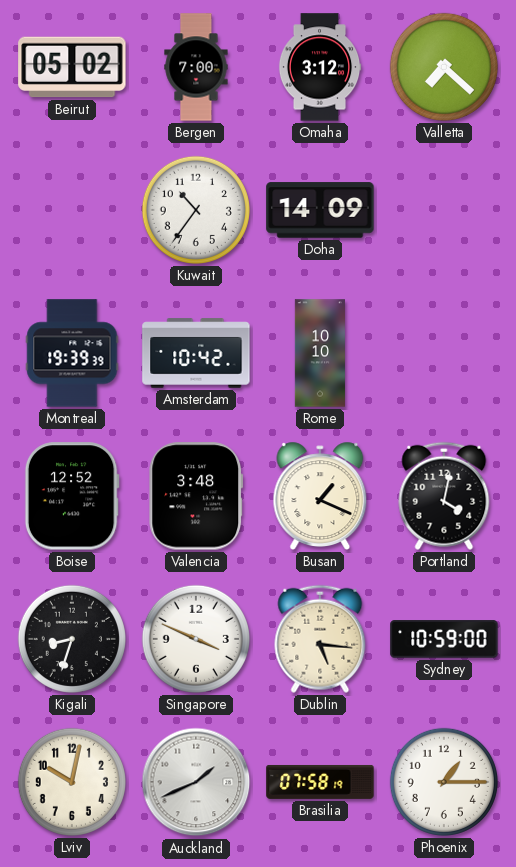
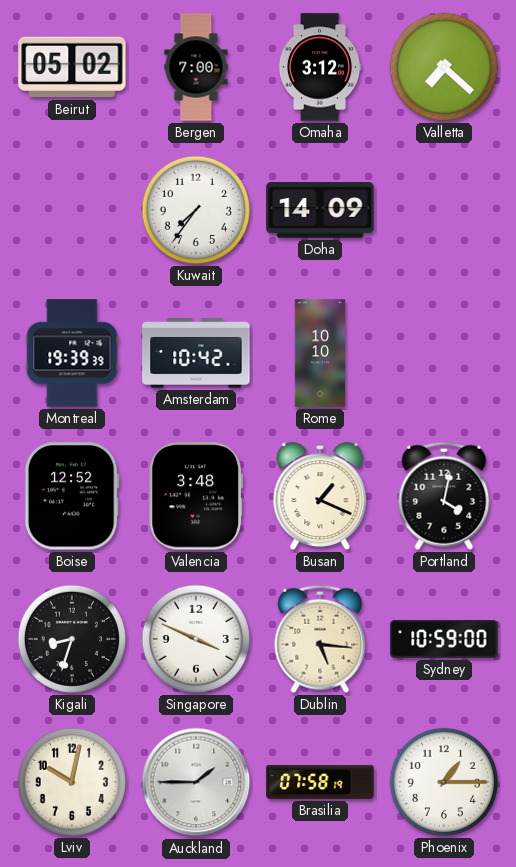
Kuwait: 10:36 -> 7:36
Auckland: 1:41 -> 1:45
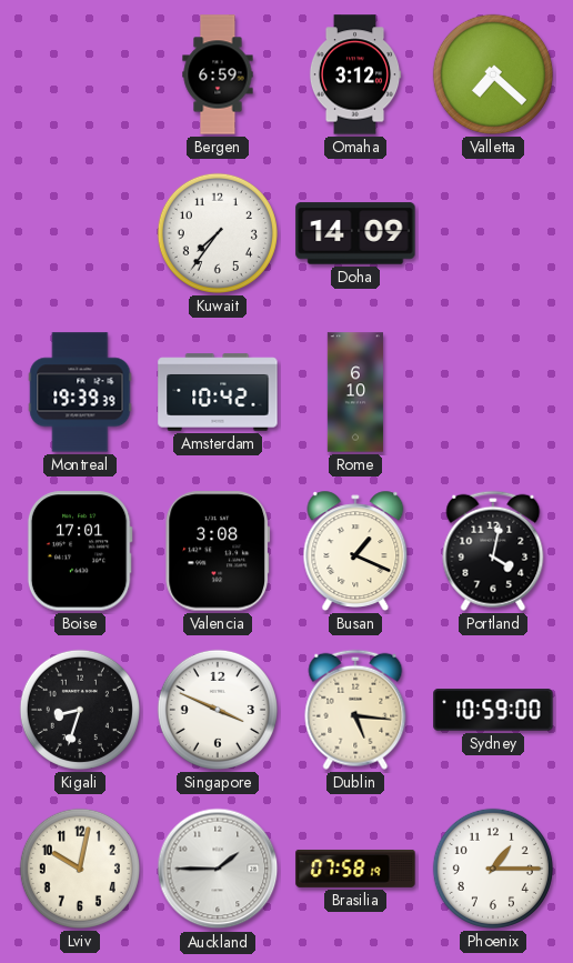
Beirut: 05:02 -> none
Bergen: 7:00 -> 6:59
Rome: 10:10 -> 6:10
Boise: 12:52 -> 17:01
Valencia: 3:48 -> 3:08
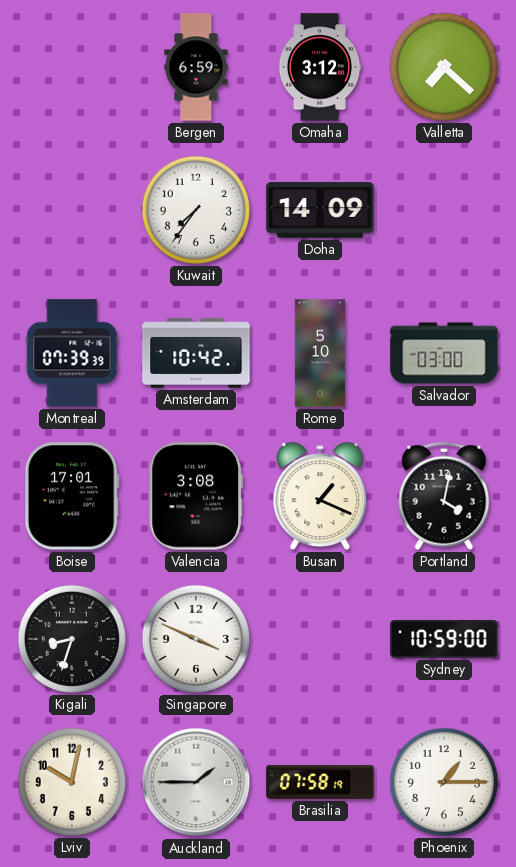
Montreal: 19:39 -> 07:39
Rome: 6:10 -> 5:10
Salvador: none -> 03:00
Dublin: 5:16 -> none
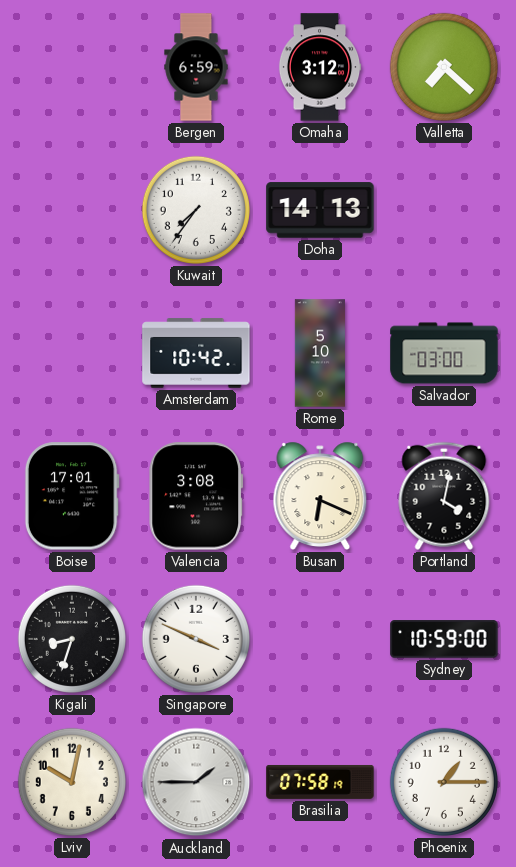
Doha: 14:09 -> 14:13
Montreal: 07:39 -> none
Busan: 1:19 -> 6:19
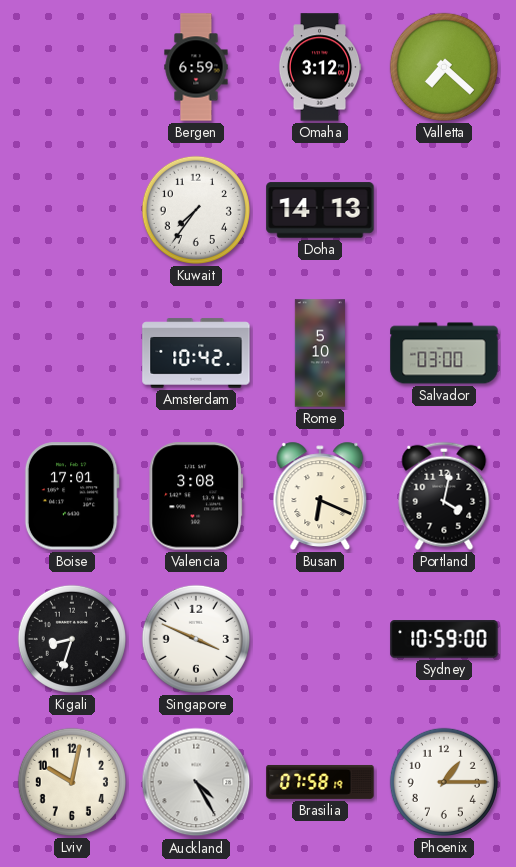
Auckland: 1:45 -> 4:25
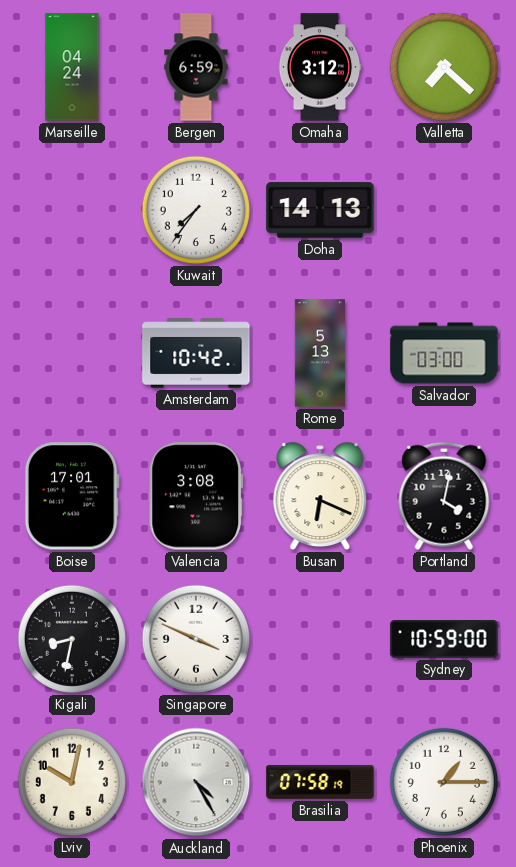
Marseille: none -> 04:24
Rome: 5:10 -> 5:13
Kigali: 8:33 -> 8:32
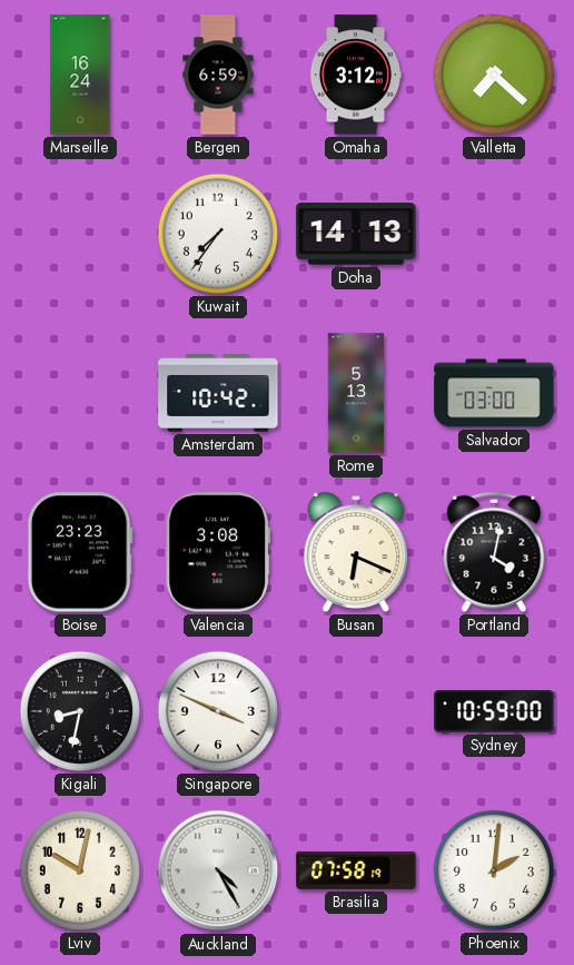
Marseille: 04:24 -> 16:24
Boise: 17:01 -> 23:23
Phoenix: 1:15 -> 2:01
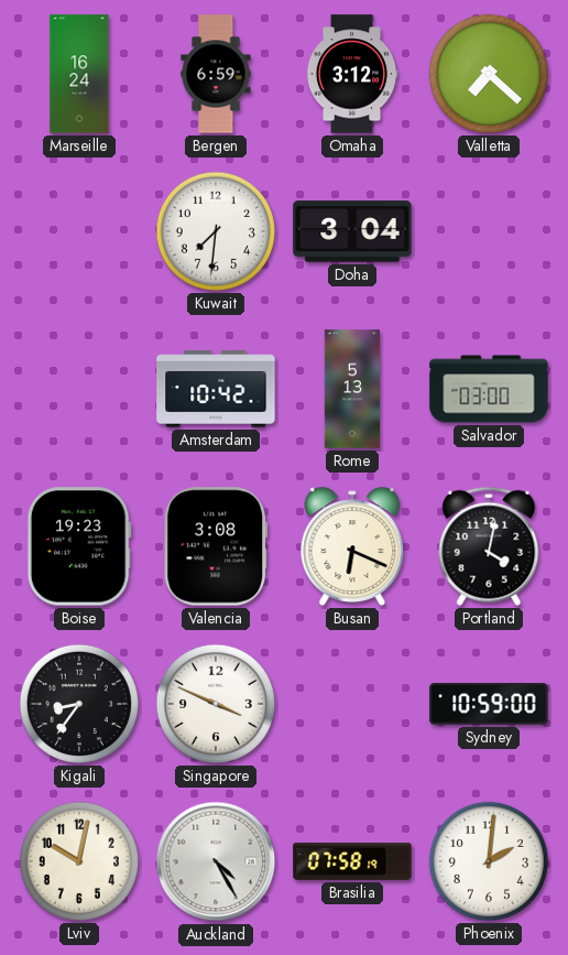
Kuwait: 7:36 -> 7:31
Doha: 14:13 -> 3:04
Boise: 23:23 -> 19:23
Kigali: 8:32 -> 8:36
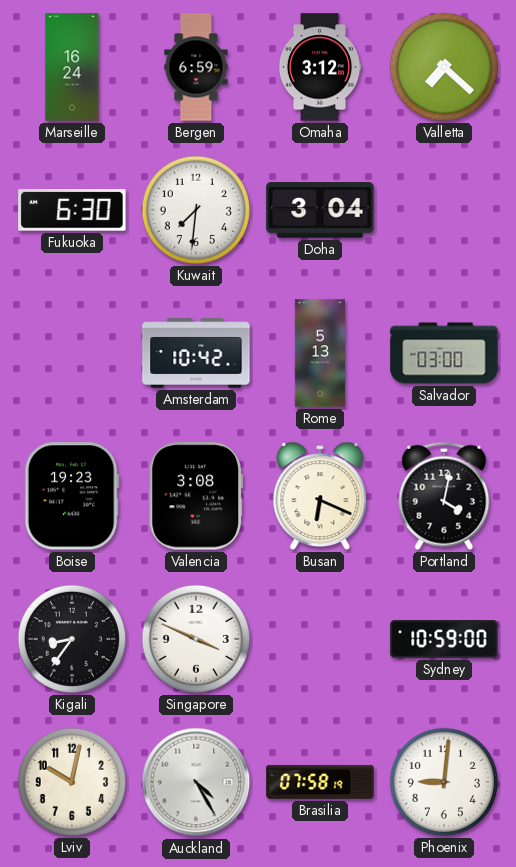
Fukuoka: none -> 6:30
Phoenix: 2:01 -> 9:01
